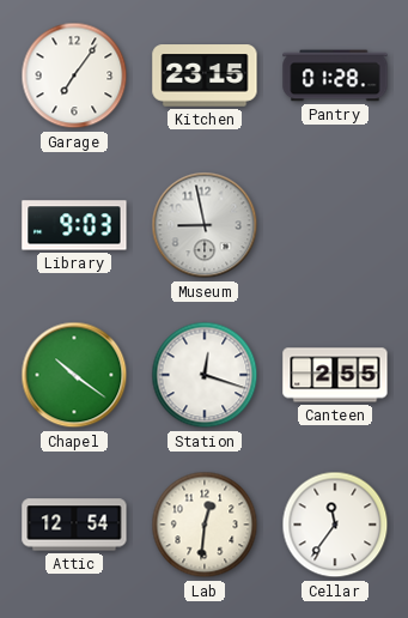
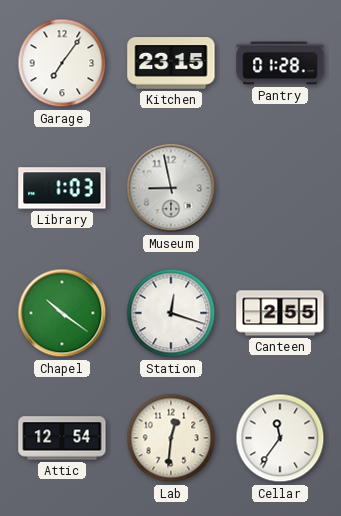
Library: 9:03 -> 1:03
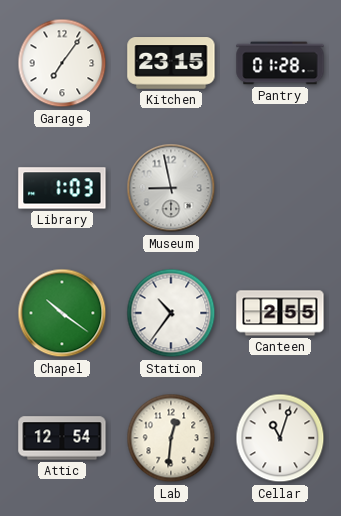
Station: 12:18 -> 10:36
Cellar: 11:36 -> 11:03
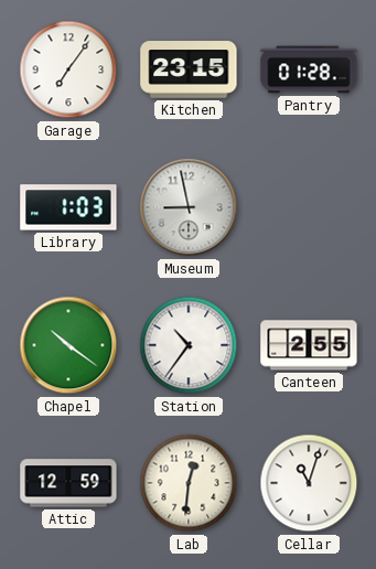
Attic: 12:54 -> 12:59
